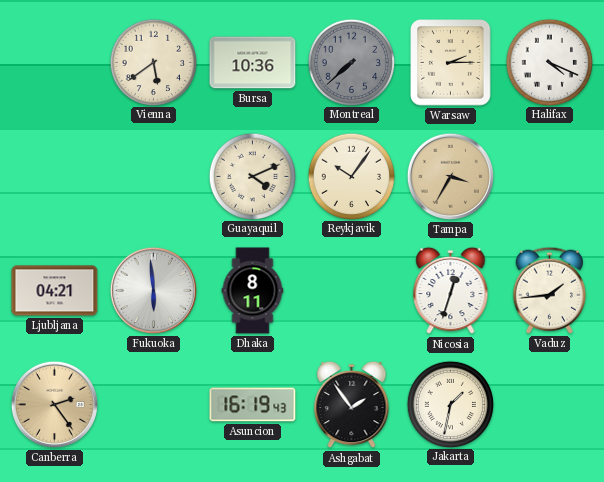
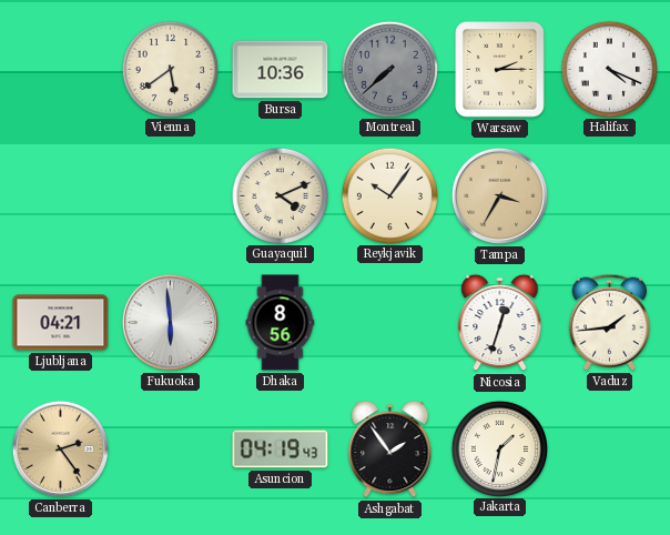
Dhaka: 8:11 -> 8:56
Asuncion: 16:19 -> 04:19
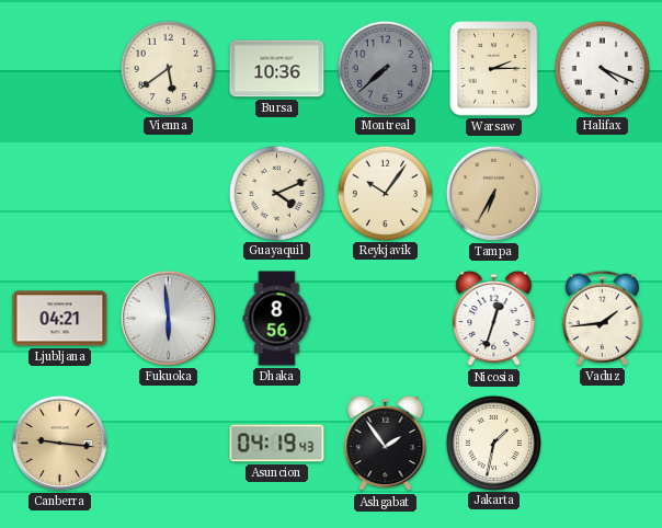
Tampa: 3:35 -> 6:35
Canberra: 2:24 -> 9:16
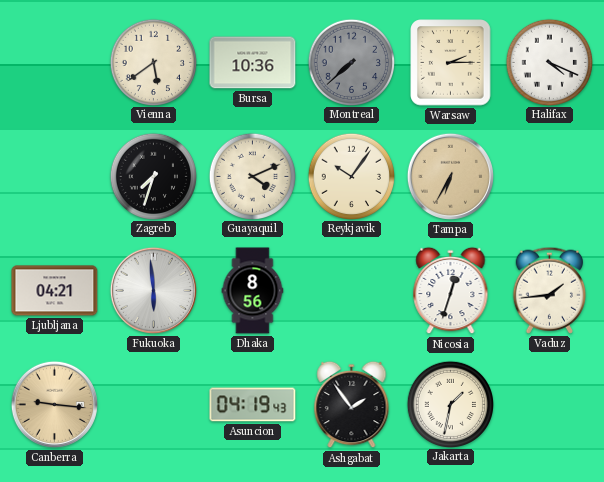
Zagreb: none -> 7:33
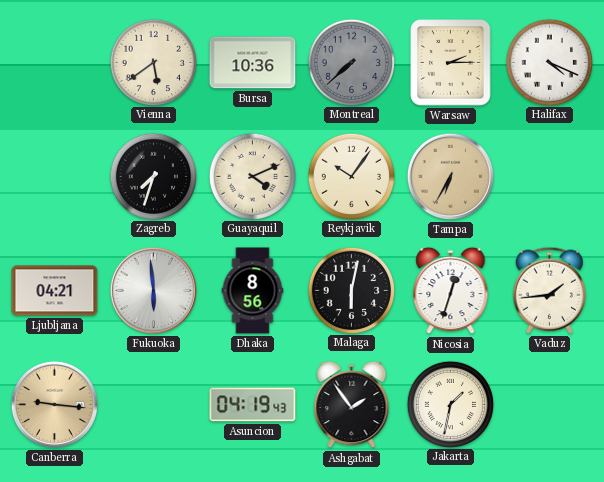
Malaga: none -> 6:02
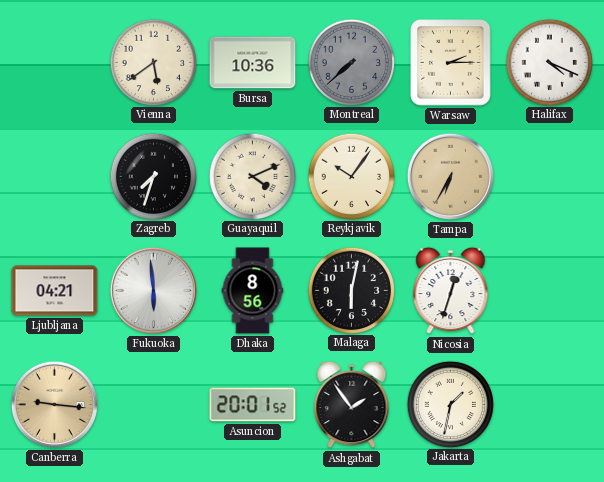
Vaduz: 1:44 -> none
Asuncion: 04:19 -> 20:01
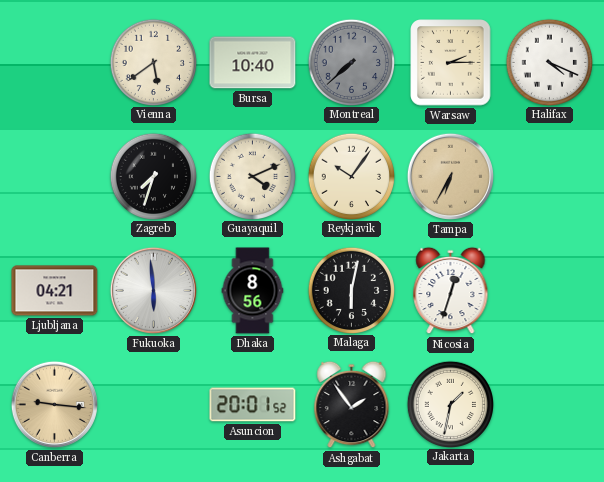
Bursa: 10:36 -> 10:40
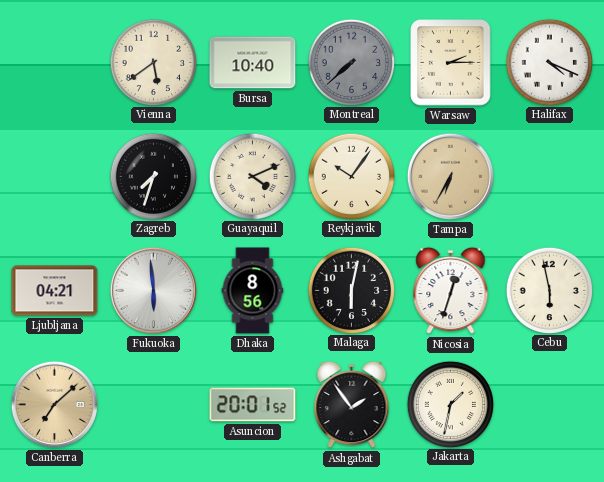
Cebu: none -> 5:58
Canberra: 9:16 -> 7:08
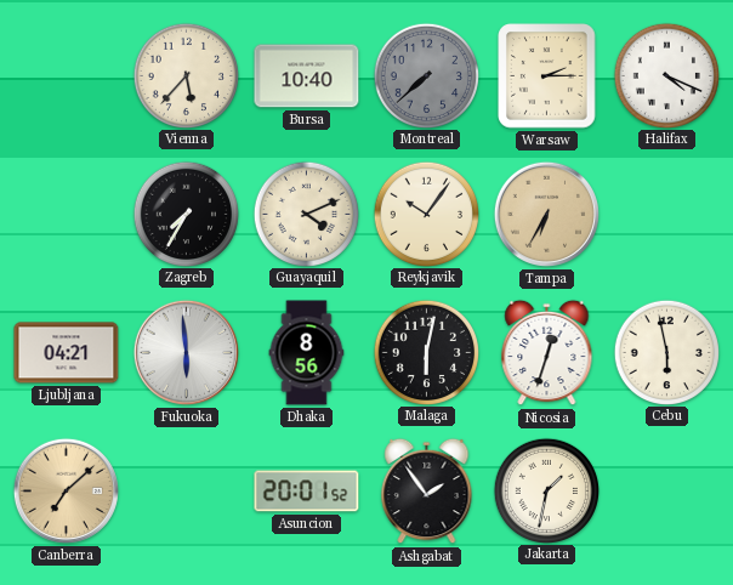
Vienna: 5:39 -> 5:37
Zagreb: 7:33 -> 7:35
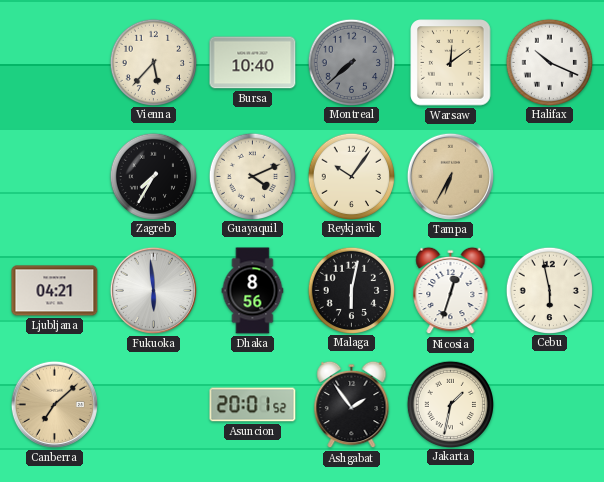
Warsaw: 2:15 -> 12:09
Halifax: 4:19 -> 10:19
